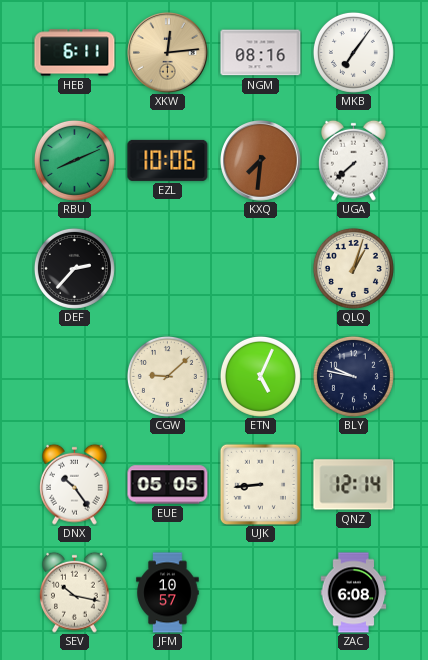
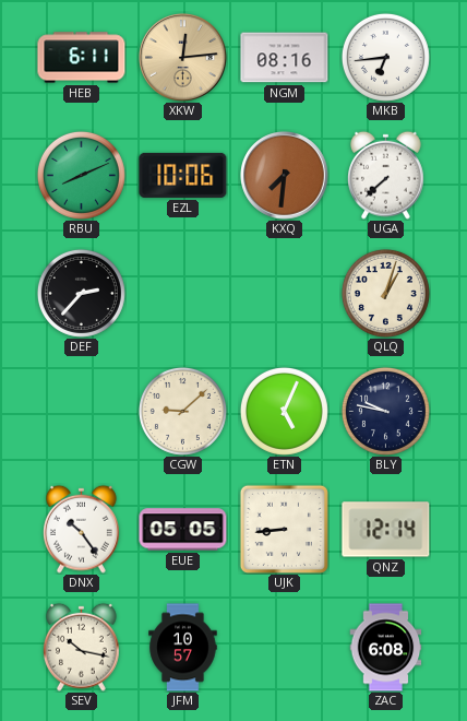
MKB: 7:06 -> 6:44
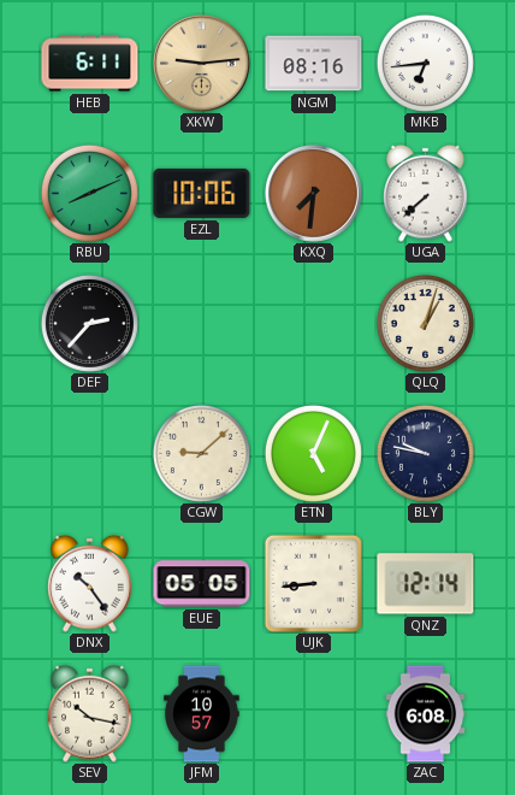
XKW: 12:14 -> 9:14
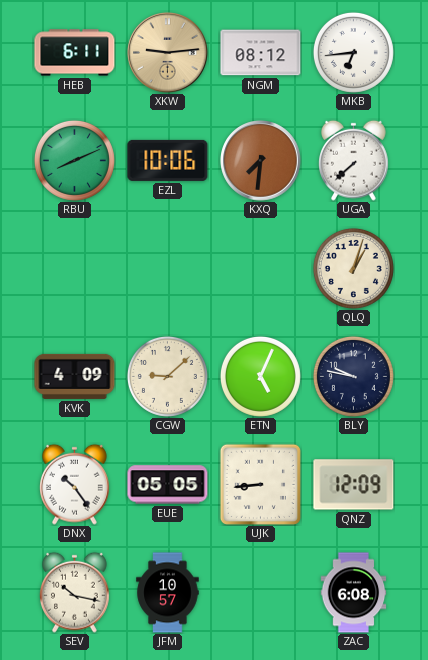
NGM: 08:16 -> 08:12
DEF: 2:37 -> none
KVK: none -> 4:09
QNZ: 12:14 -> 12:09
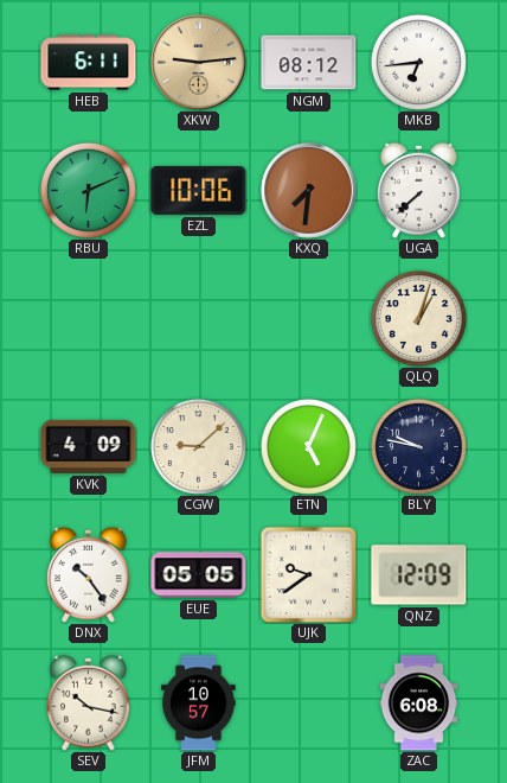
RBU: 8:11 -> 6:11
UJK: 8:44 -> 9:39
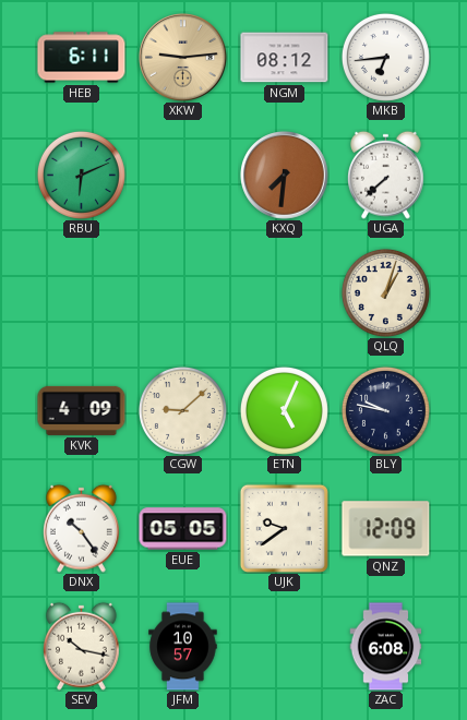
EZL: 10:06 -> none
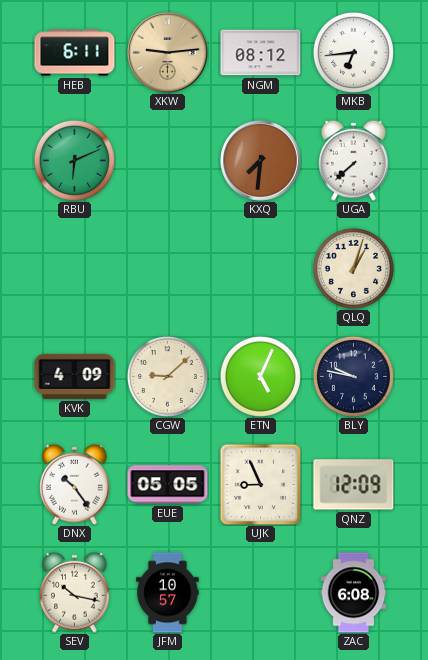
UJK: 9:39 -> 8:56
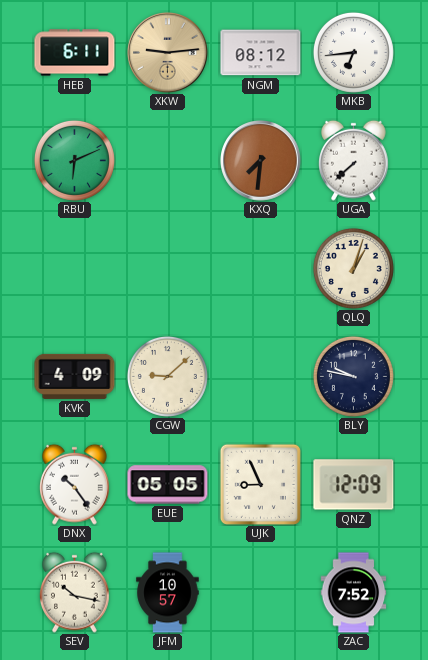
ETN: 5:04 -> none
ZAC: 6:08 -> 7:52
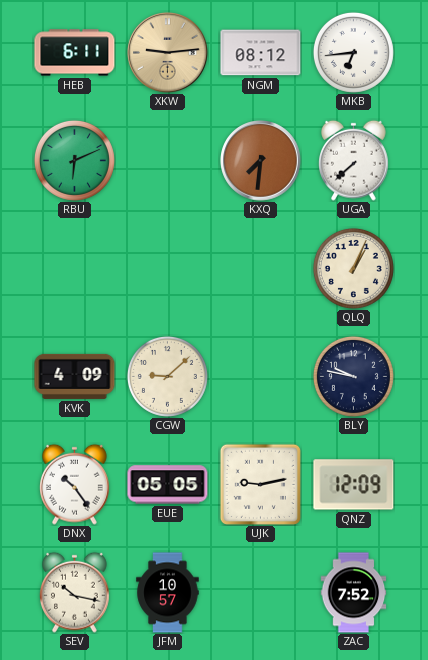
QLQ: 1:03 -> 1:04
UJK: 8:56 -> 9:13
